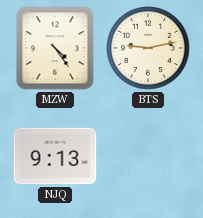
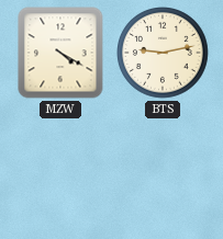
MZW: 4:24 -> 4:20
NJQ: 9:13 -> none
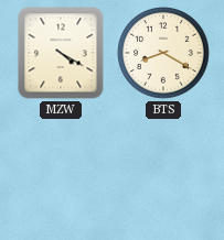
BTS: 9:13 -> 8:20
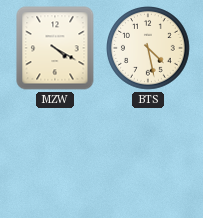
BTS: 8:20 -> 4:28
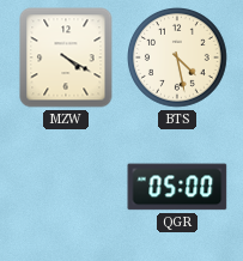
QGR: none -> 05:00
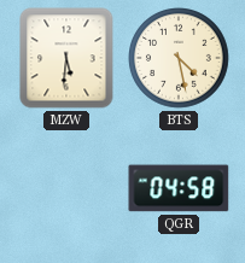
MZW: 4:20 -> 5:31
QGR: 05:00 -> 04:58
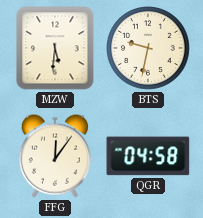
BTS: 4:28 -> 9:32
FFG: none -> 12:06
